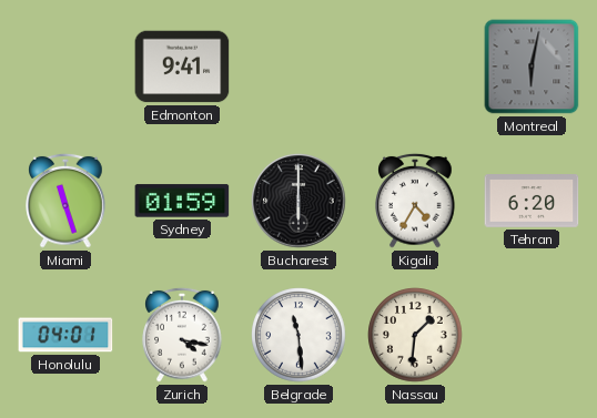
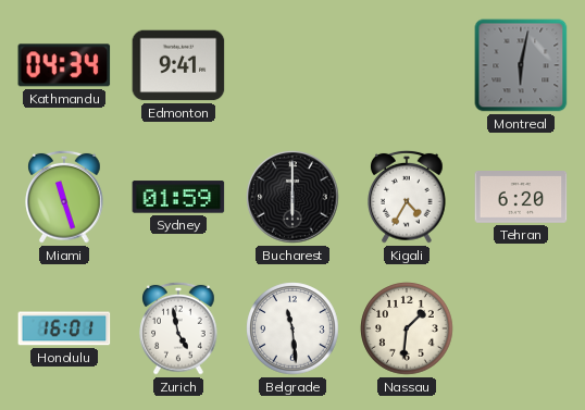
Kathmandu: none -> 04:34
Honolulu: 04:01 -> 16:01
Zurich: 4:17 -> 4:58
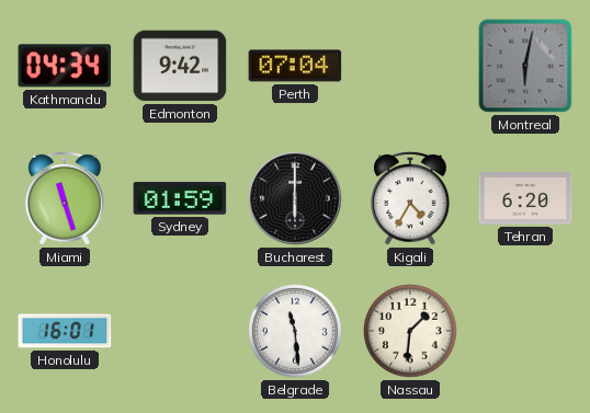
Edmonton: 9:41 -> 9:42
Perth: none -> 07:04
Zurich: 4:58 -> none
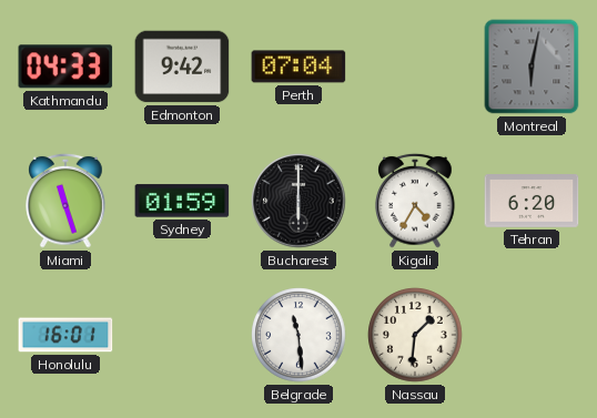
Kathmandu: 04:34 -> 04:33
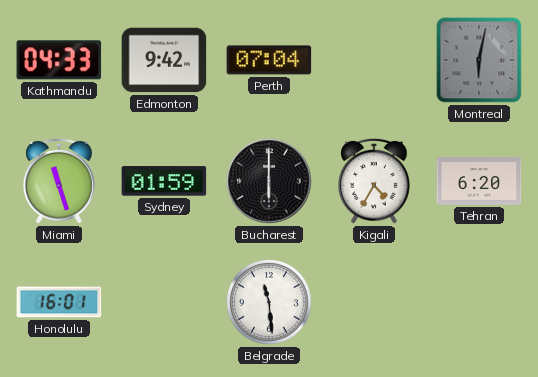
Nassau: 1:31 -> none
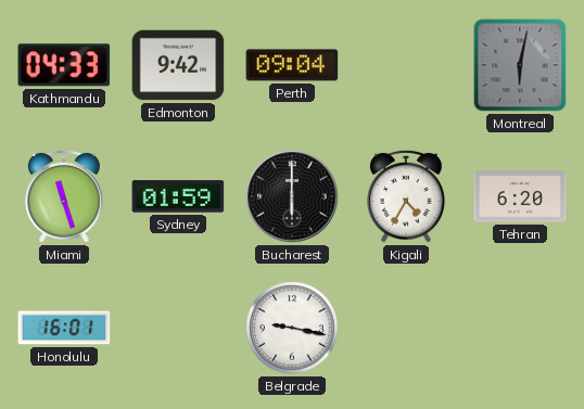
Perth: 07:04 -> 09:04
Belgrade: 11:29 -> 9:17
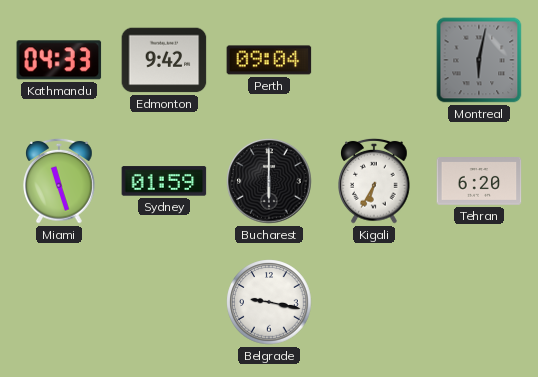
Kigali: 4:35 -> 6:35
Honolulu: 16:01 -> none
